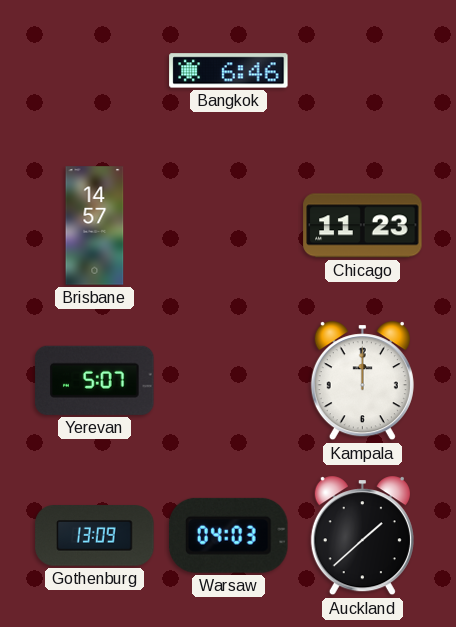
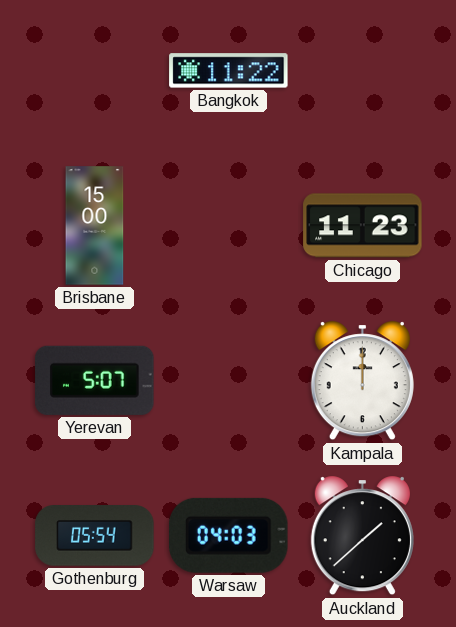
Bangkok: 6:46 -> 11:22
Brisbane: 14:57 -> 15:00
Gothenburg: 13:09 -> 05:54
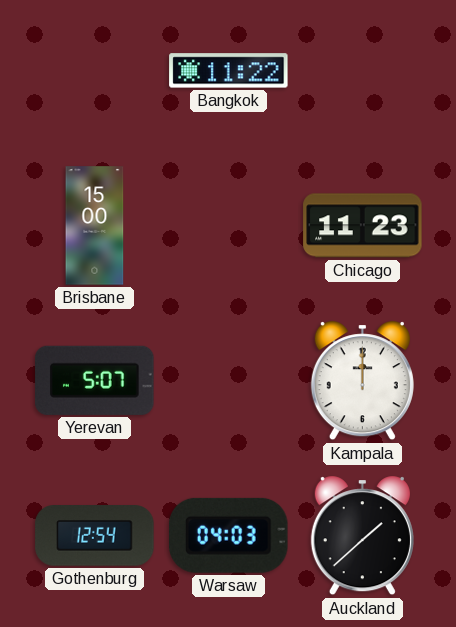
Gothenburg: 05:54 -> 12:54
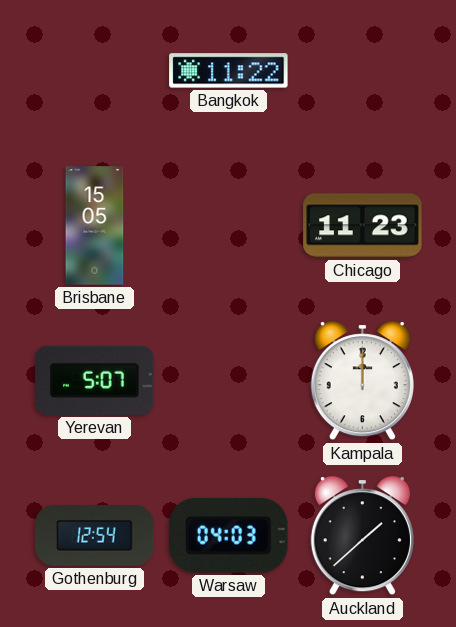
Brisbane: 15:00 -> 15:05
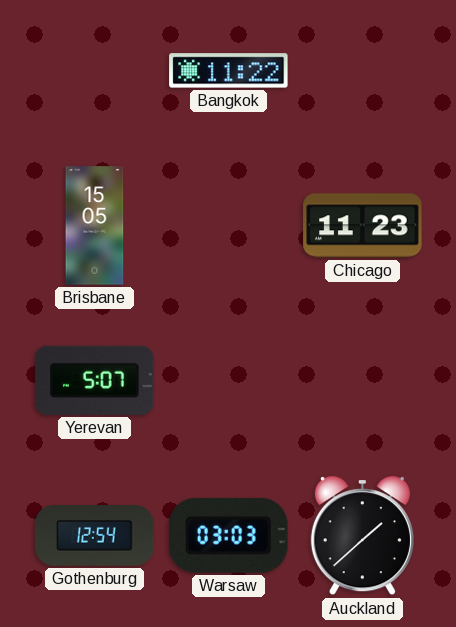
Kampala: 12:00 -> none
Warsaw: 04:03 -> 03:03
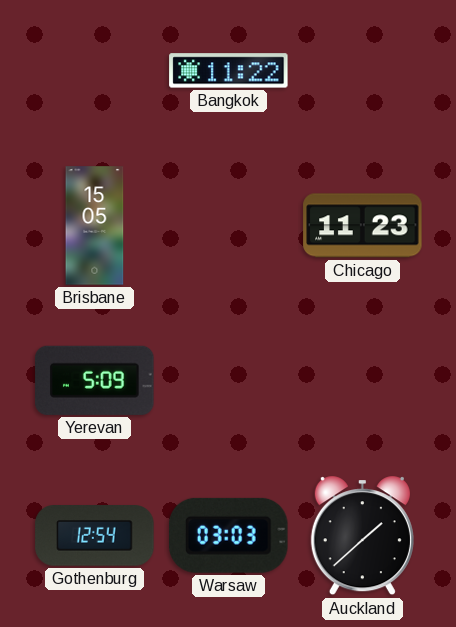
Yerevan: 5:07 -> 5:09
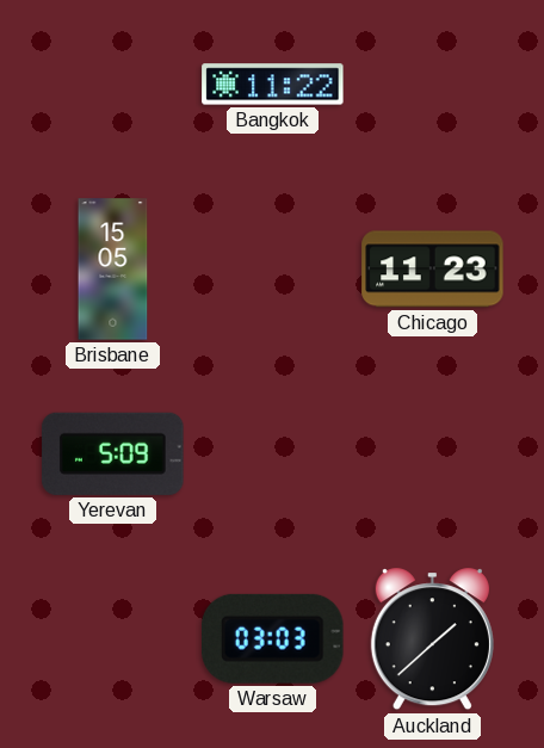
Gothenburg: 12:54 -> none
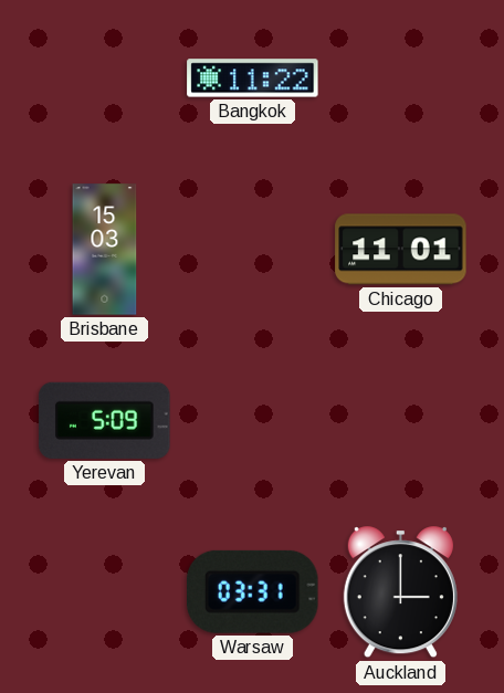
Brisbane: 15:05 -> 15:03
Chicago: 11:23 -> 11:01
Warsaw: 03:03 -> 03:31
Auckland: 1:38 -> 3:00
